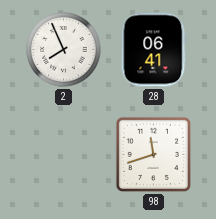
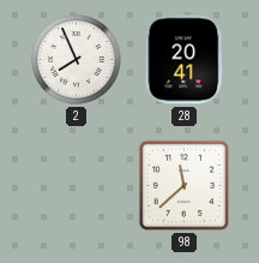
28: 06:41 -> 20:41
98: 11:42 -> 11:38
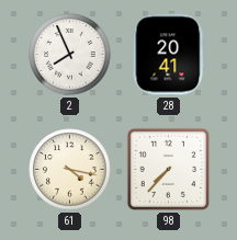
61: none -> 4:17
98: 11:38 -> 7:37
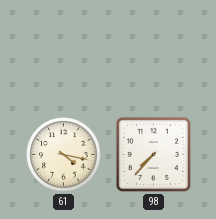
2: 7:56 -> none
28: 20:41 -> none
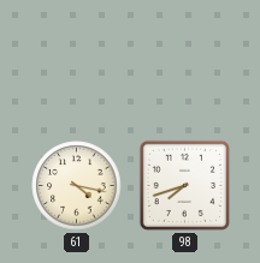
98: 7:37 -> 7:42
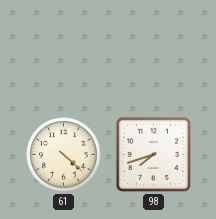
61: 4:17 -> 4:22
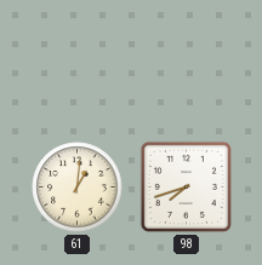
61: 4:22 -> 1:01
